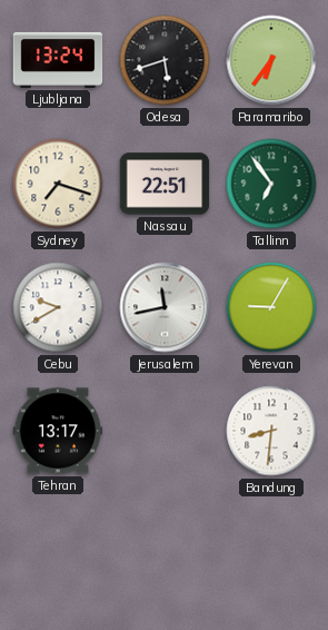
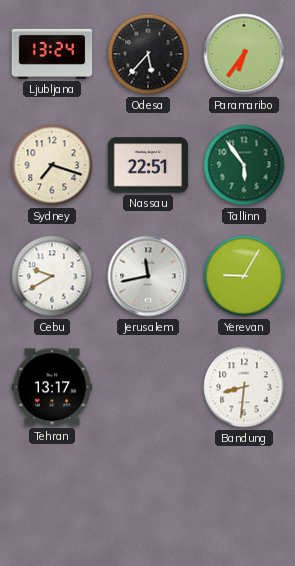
Odesa: 5:42 -> 5:37
Tallinn: 6:54 -> 5:54
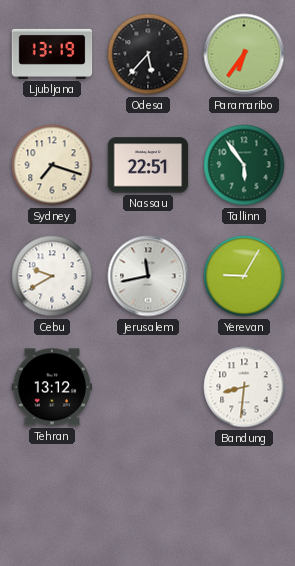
Ljubljana: 13:24 -> 13:19
Tehran: 13:17 -> 13:12
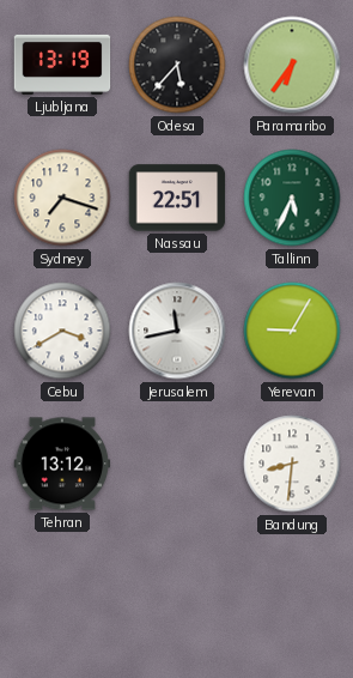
Tallinn: 5:54 -> 5:34
Cebu: 9:40 -> 3:40
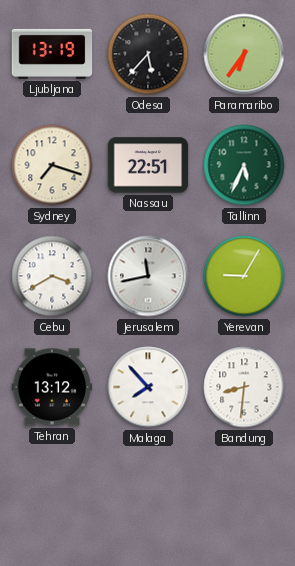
Malaga: none -> 7:53
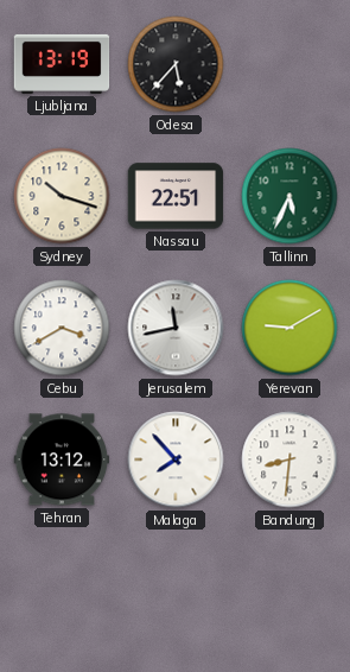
Paramaribo: 6:36 -> none
Sydney: 7:18 -> 10:18
Yerevan: 9:05 -> 9:10
